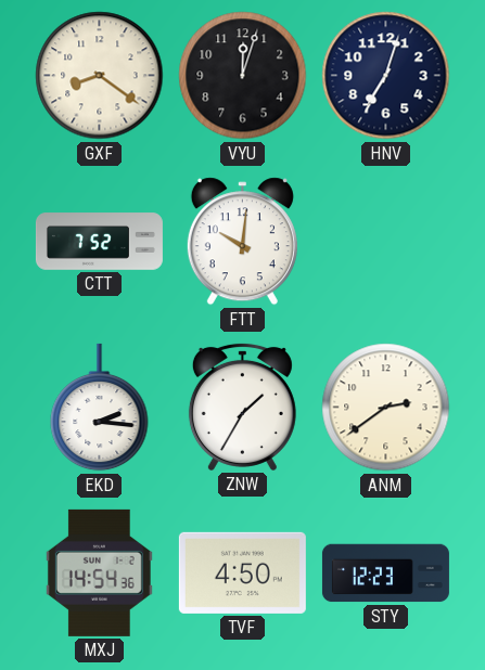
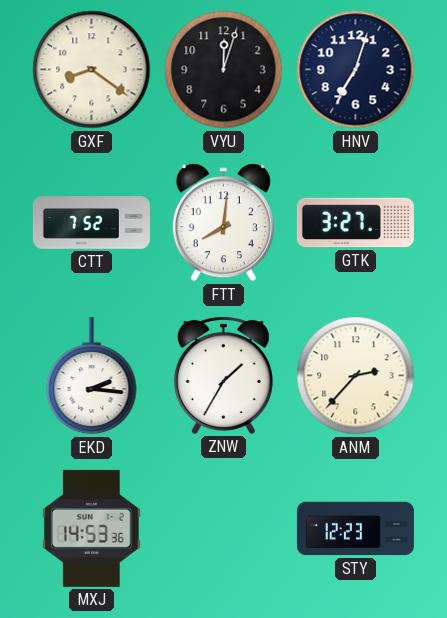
FTT: 10:01 -> 8:01
GTK: none -> 3:27
ANM: 2:39 -> 2:37
MXJ: 14:54 -> 14:53
TVF: 4:50 -> none
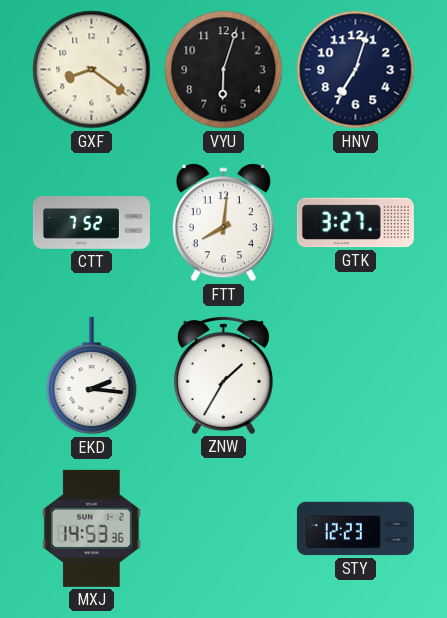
VYU: 12:03 -> 6:03
ANM: 2:37 -> none
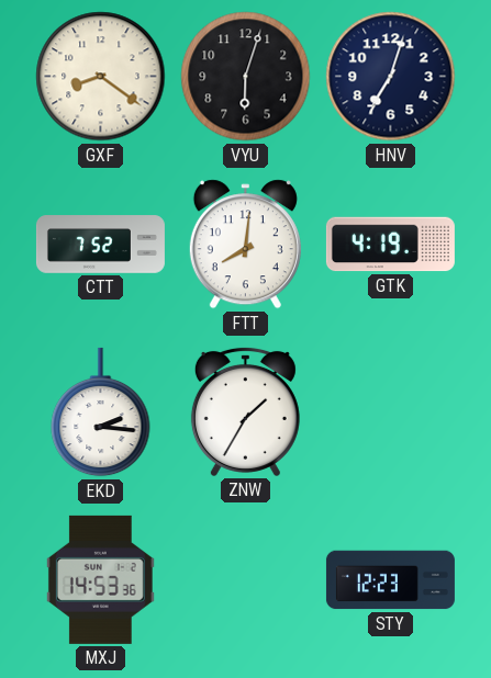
GTK: 3:27 -> 4:19
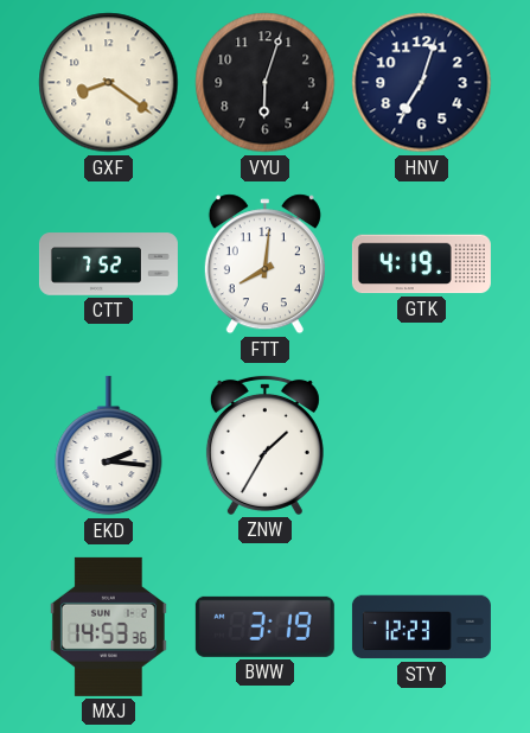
BWW: none -> 3:19
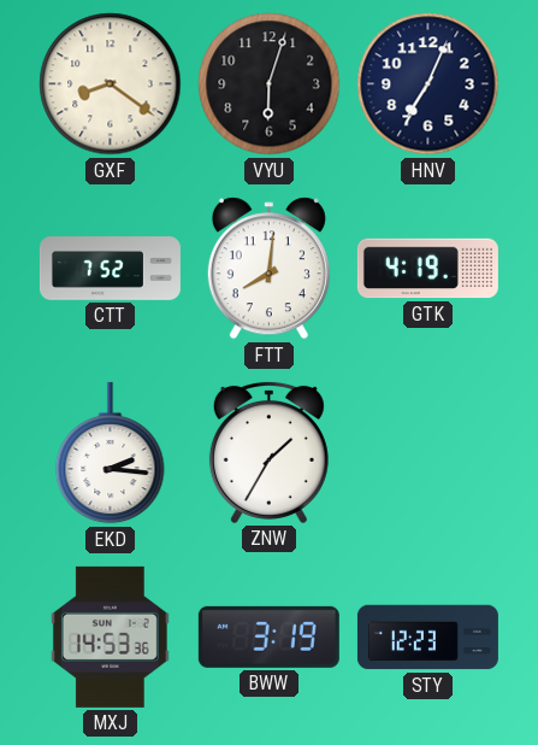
HNV: 7:03 -> 7:04
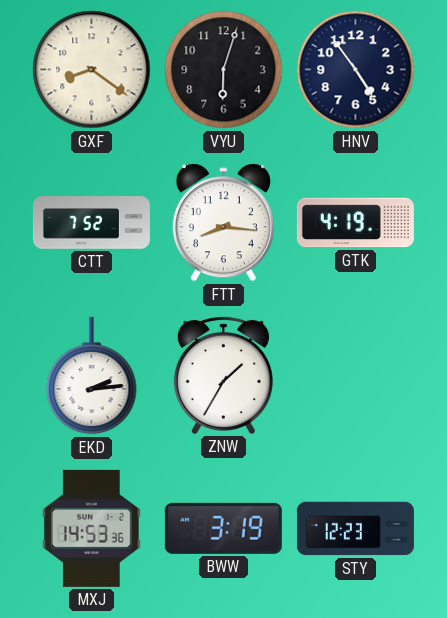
HNV: 7:04 -> 4:54
FTT: 8:01 -> 8:16
EKD: 2:16 -> 2:14
